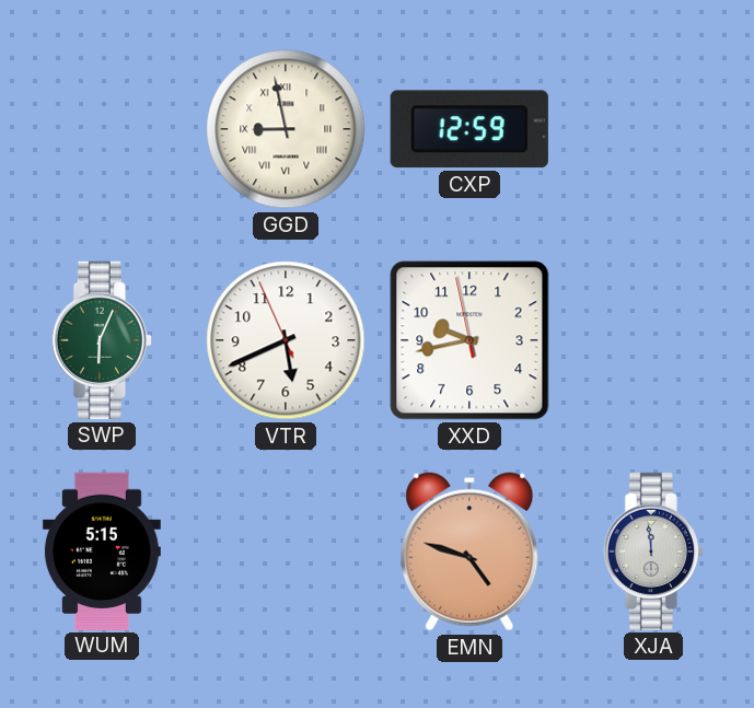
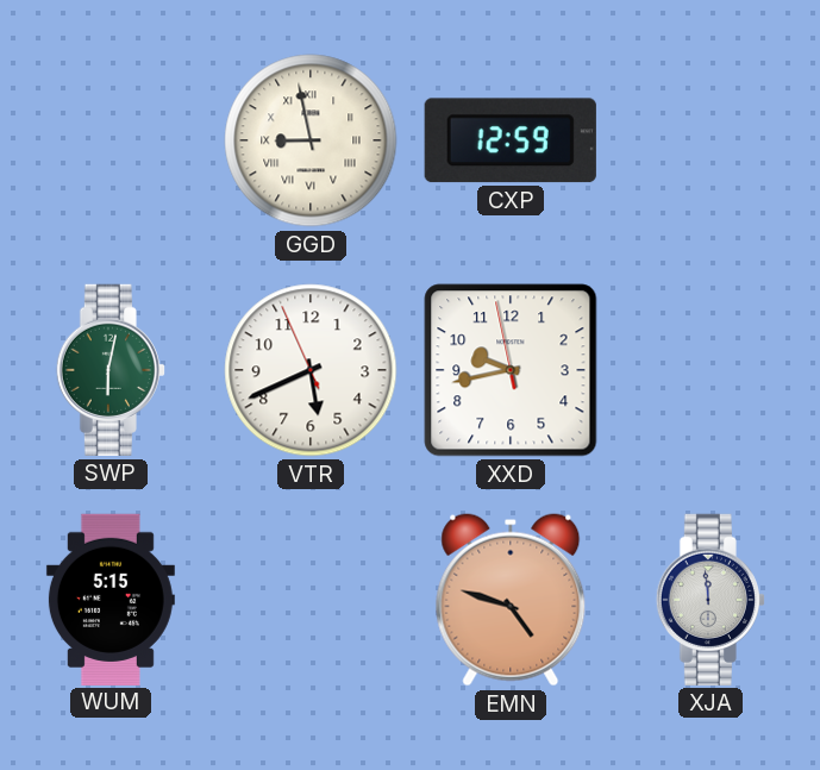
SWP: 6:04 -> 6:02
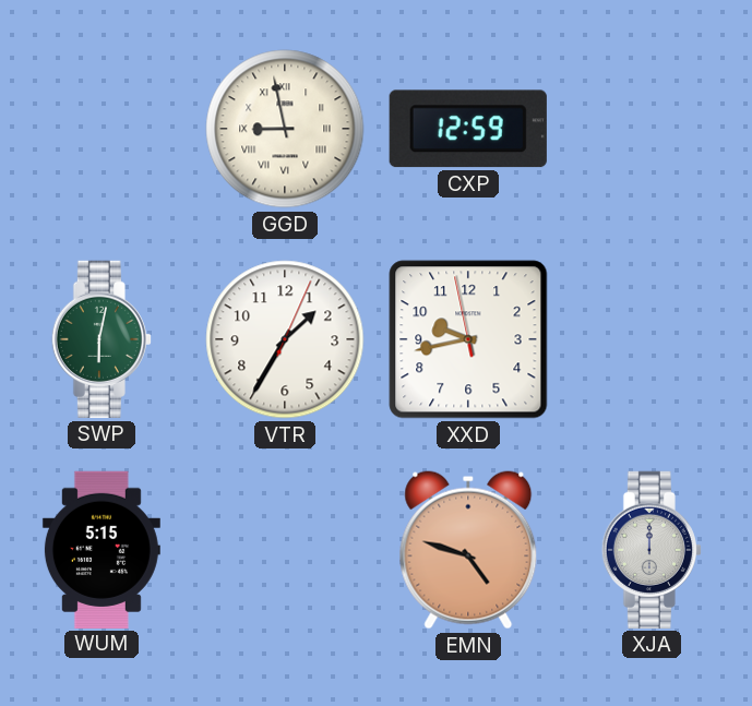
VTR: 5:40 -> 1:35
XJA: 11:59 -> 12:00
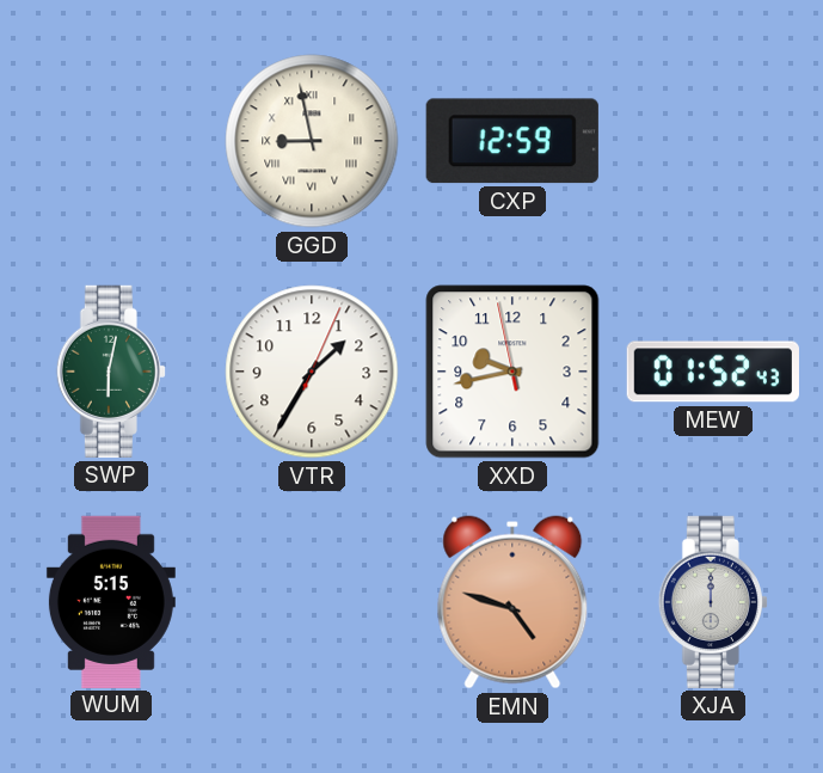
MEW: none -> 01:52
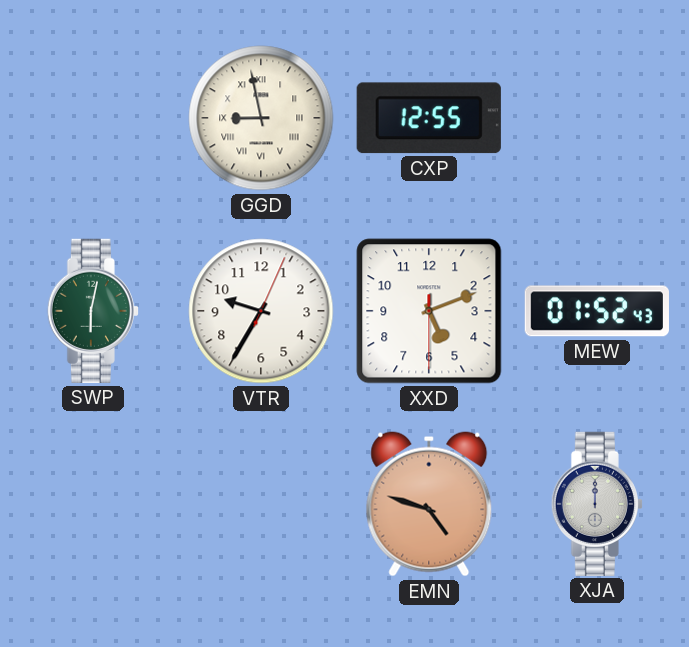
CXP: 12:59 -> 12:55
VTR: 1:35 -> 9:35
XXD: 9:42 -> 5:11
WUM: 5:15 -> none
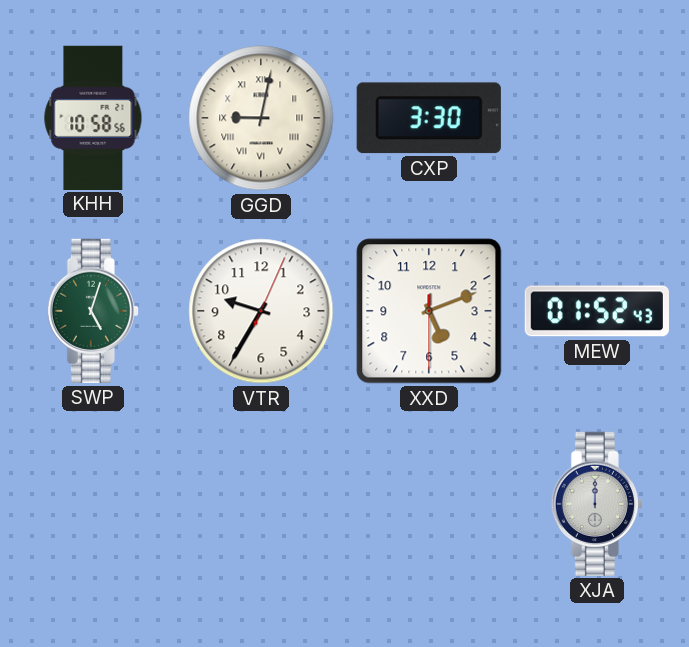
KHH: none -> 10:58
GGD: 8:58 -> 9:02
CXP: 12:55 -> 3:30
SWP: 6:02 -> 5:03
EMN: 4:48 -> none
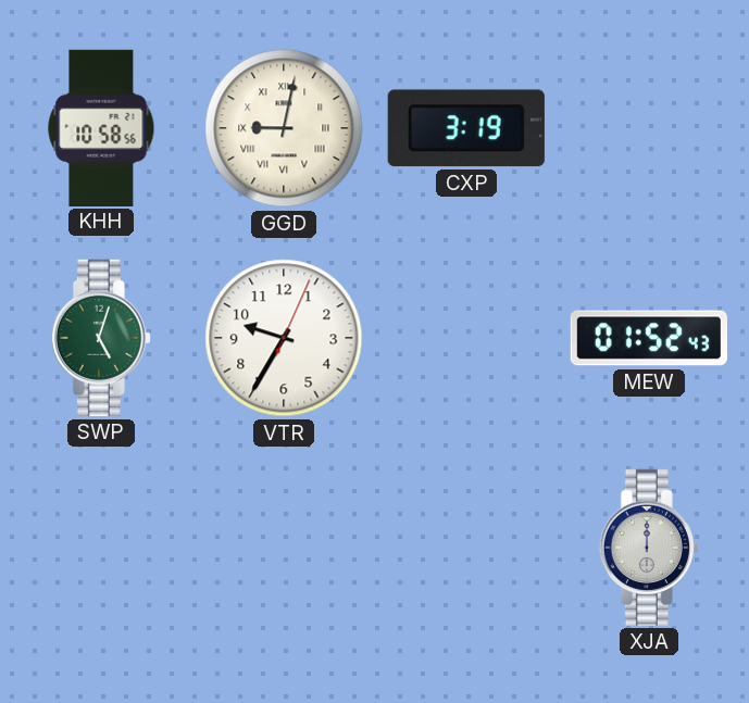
CXP: 3:30 -> 3:19
XXD: 5:11 -> none
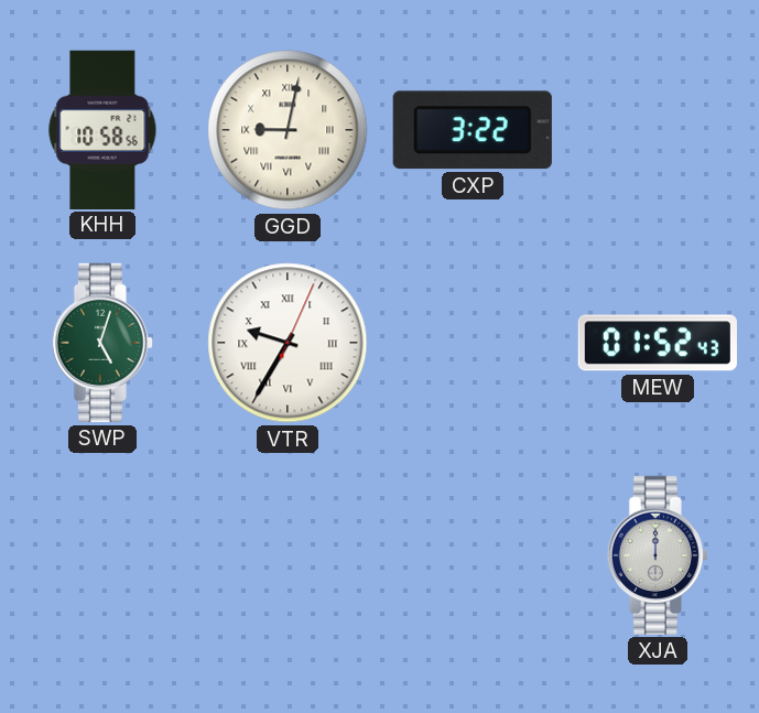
CXP: 3:19 -> 3:22
VTR numerals: Arabic -> Roman
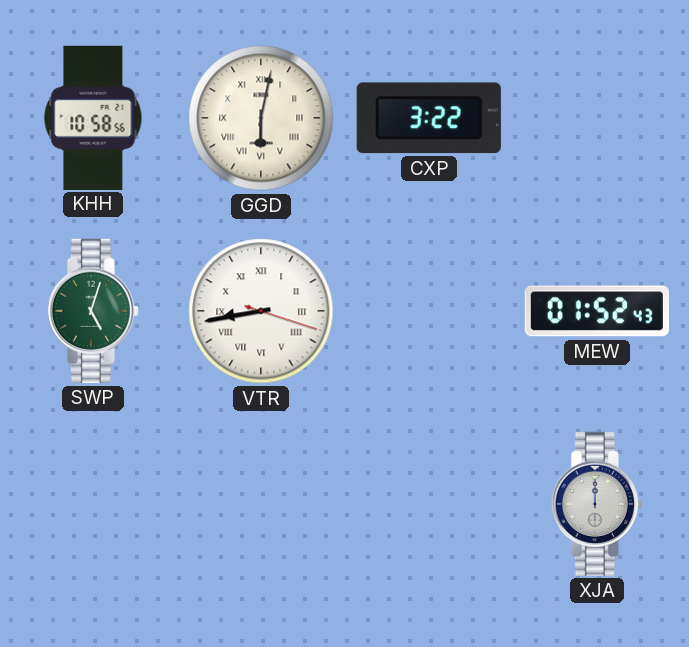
GGD: 9:02 -> 6:02
VTR: 9:35 -> 8:43
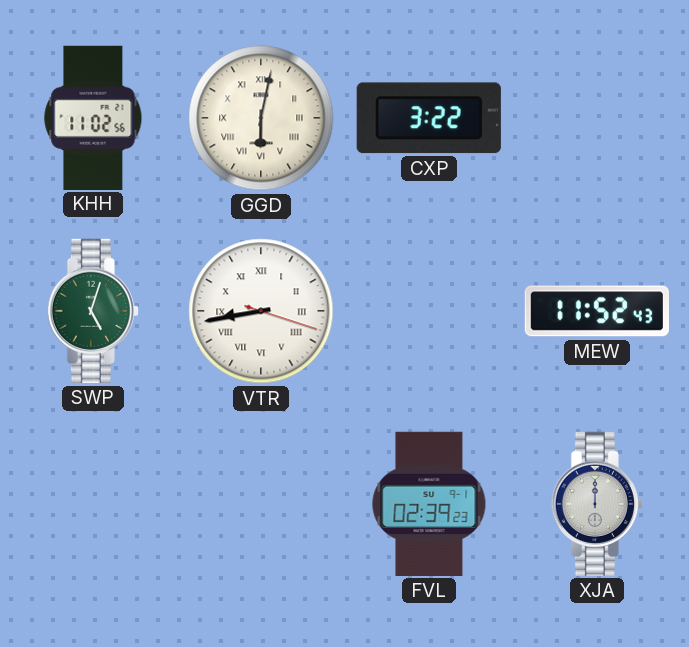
KHH: 10:58 -> 11:02
MEW: 01:52 -> 11:52
FVL: none -> 02:39
